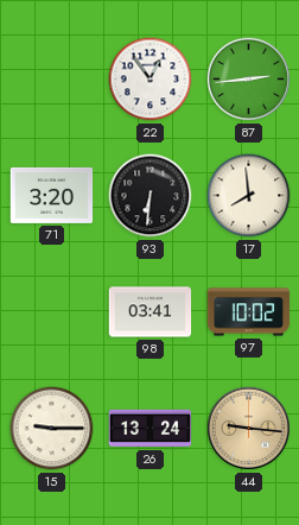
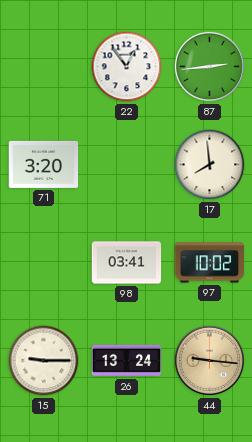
93: 6:31 -> none
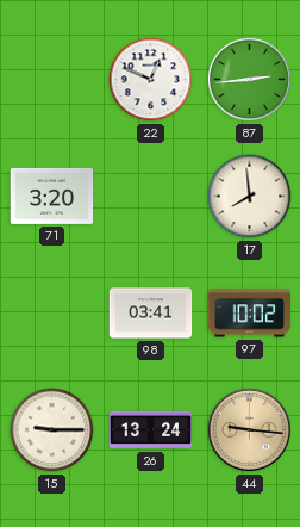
22: 12:54 -> 12:49
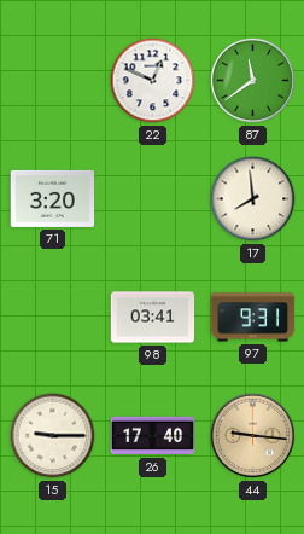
87: 2:44 -> 11:39
97: 10:02 -> 9:31
26: 13:24 -> 17:40
